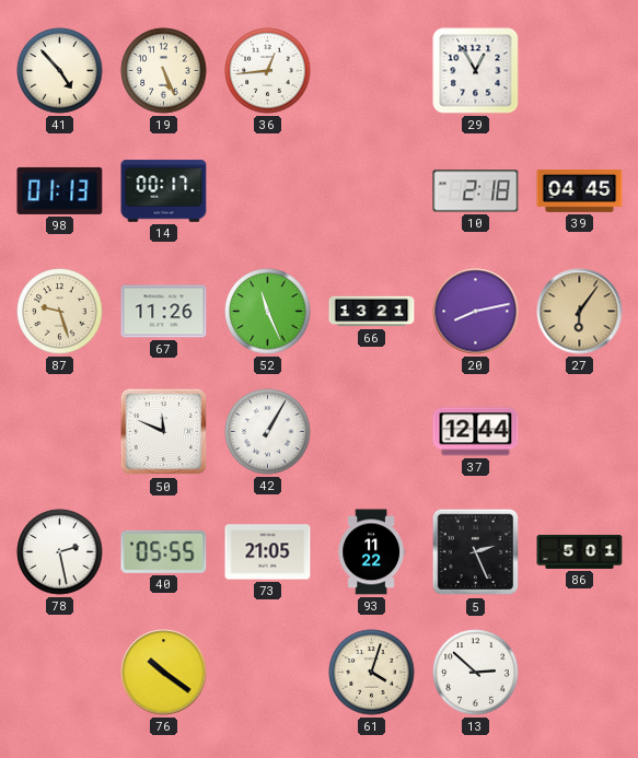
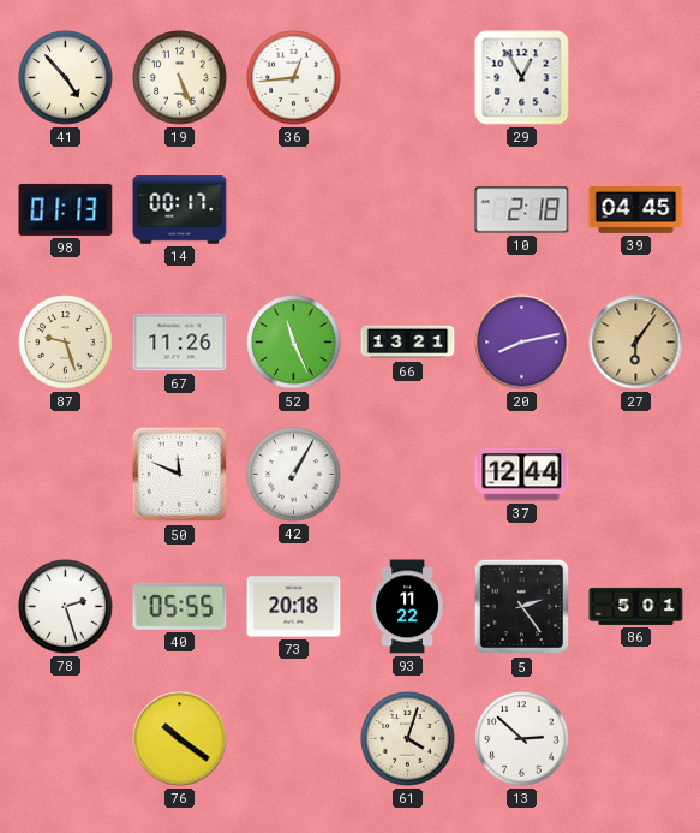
78: 2:28 -> 2:27
73: 21:05 -> 20:18
5: 2:26 -> 2:24
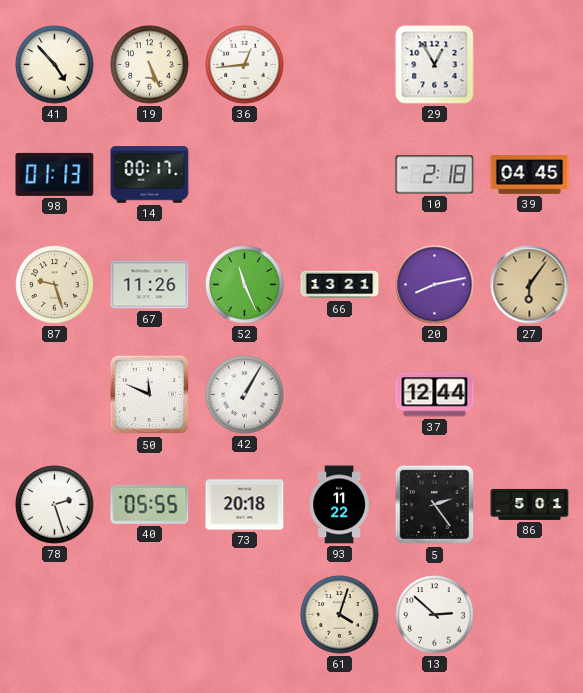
76: 10:21 -> none
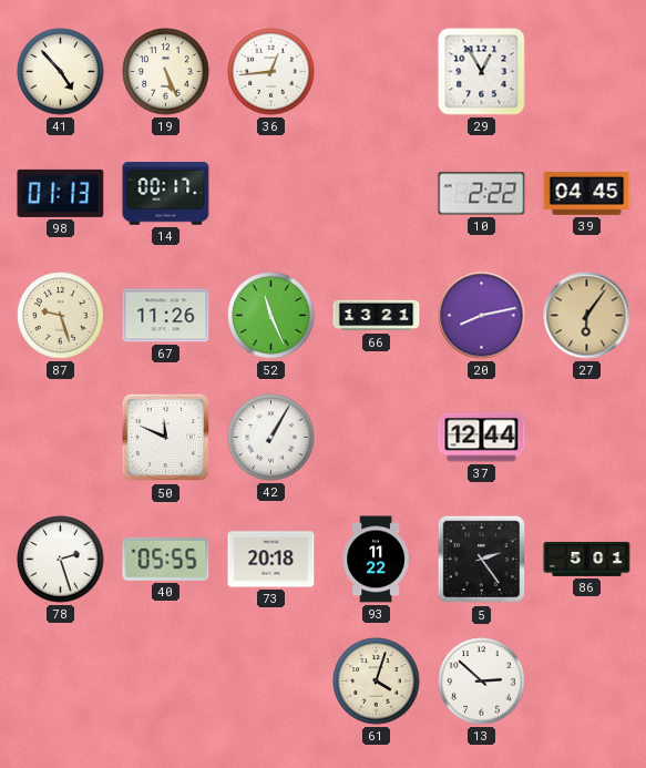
10: 2:18 -> 2:22
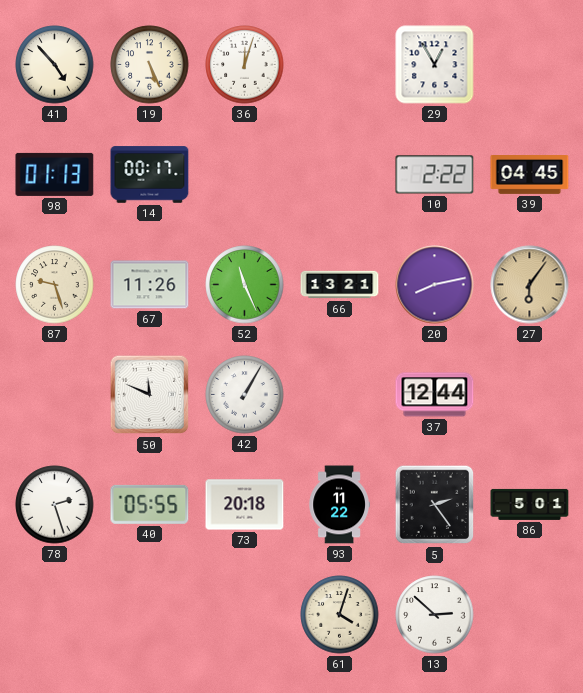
36: 12:44 -> 12:03
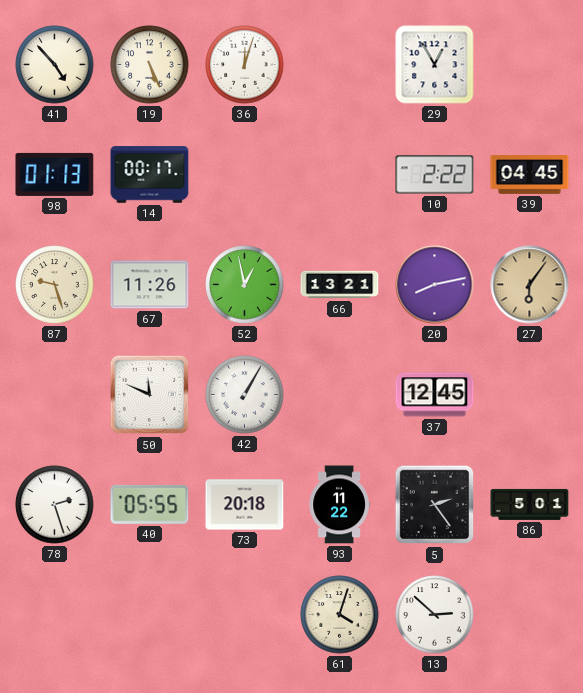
52: 11:26 -> 12:58
37: 12:44 -> 12:45
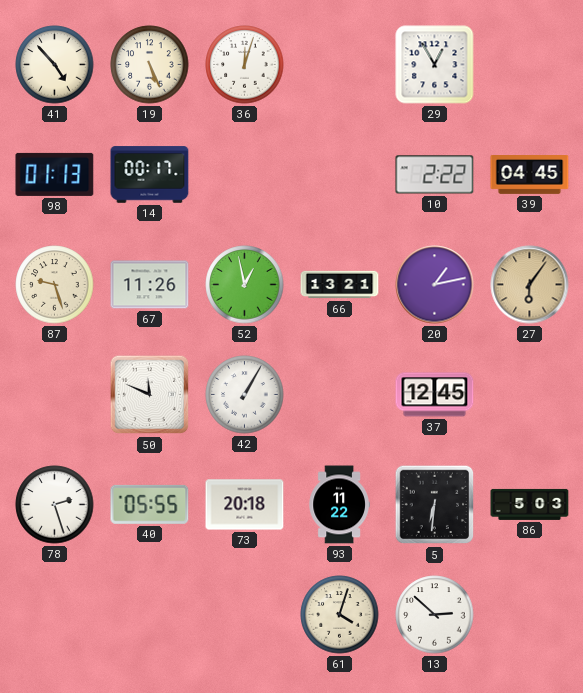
20: 8:13 -> 1:13
5: 2:24 -> 6:31
86: 5:01 -> 5:03
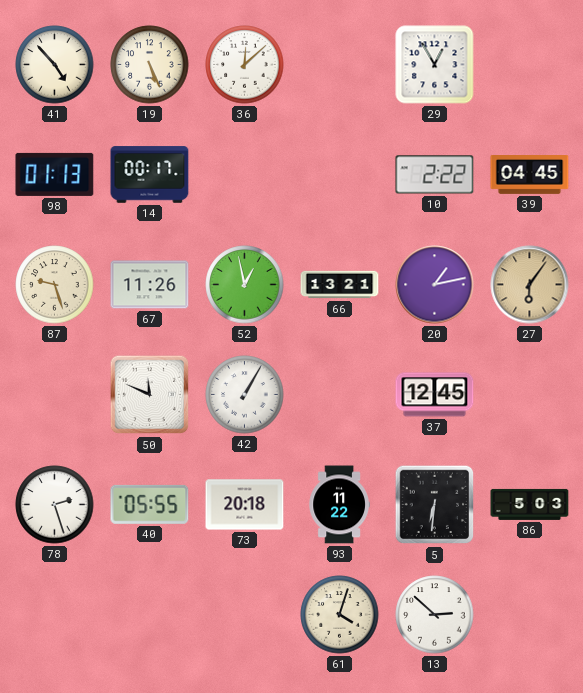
36: 12:03 -> 12:08
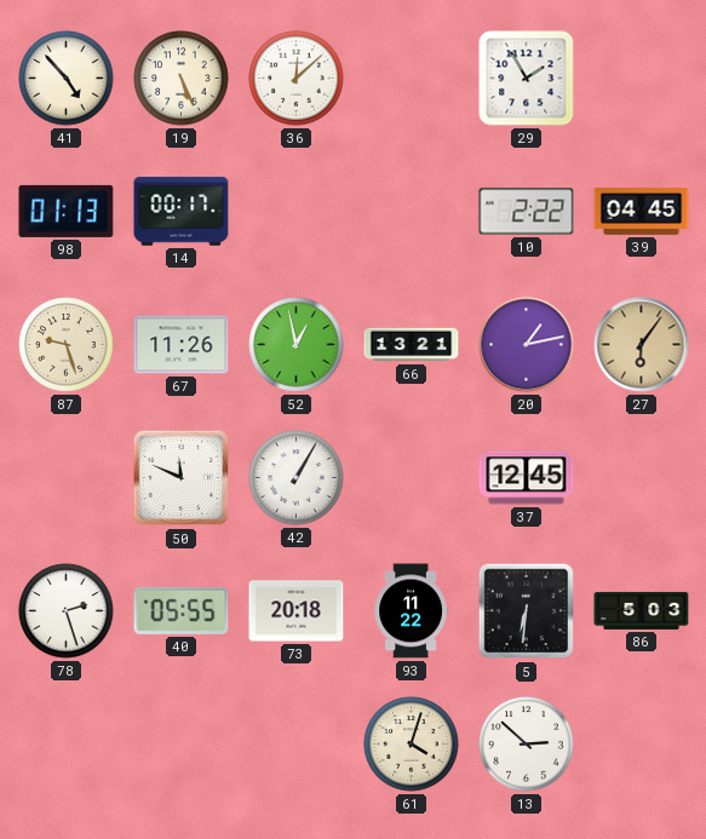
29: 12:55 -> 1:55
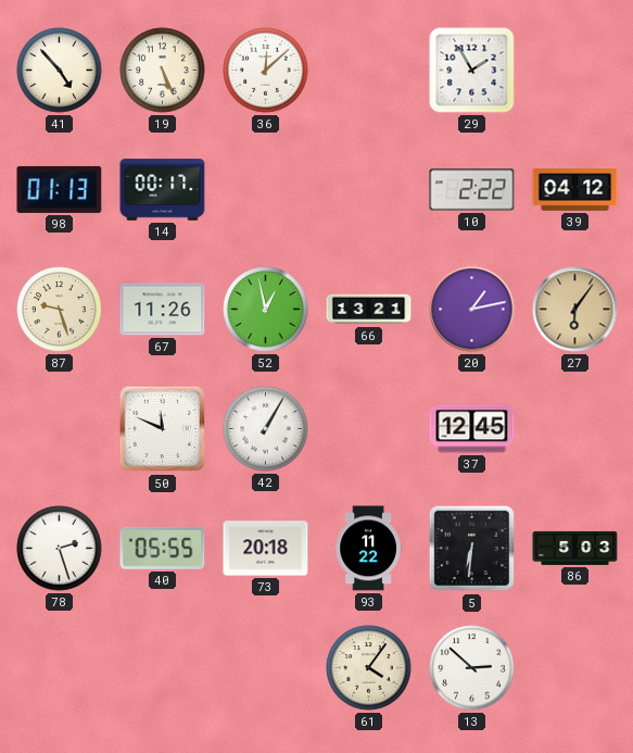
39: 04:45 -> 04:12
61: 4:03 -> 4:06
